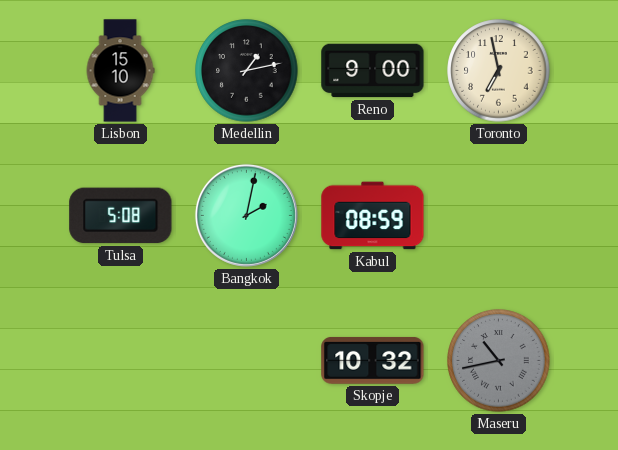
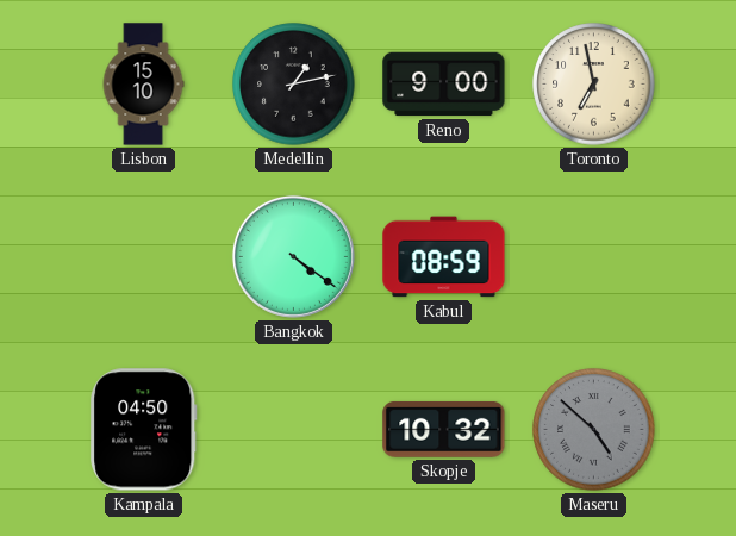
Tulsa: 5:08 -> none
Bangkok: 2:02 -> 4:21
Kampala: none -> 04:50
Maseru: 10:43 -> 4:52
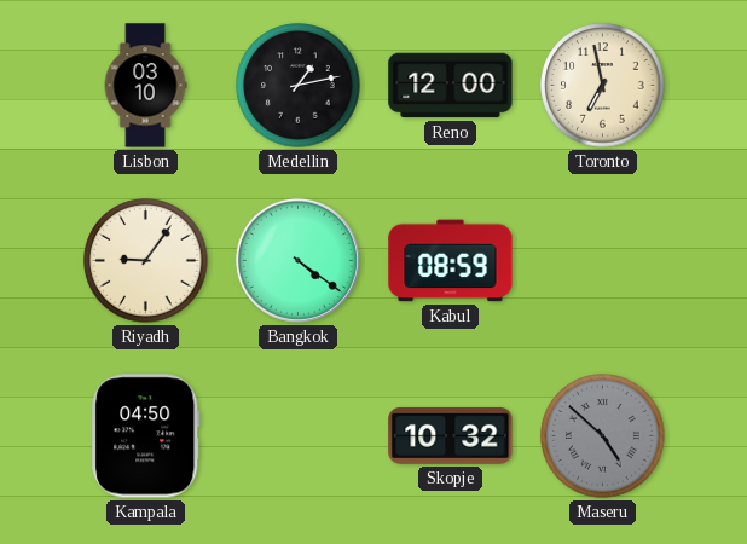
Lisbon: 15:10 -> 03:10
Reno: 9:00 -> 12:00
Riyadh: none -> 9:06
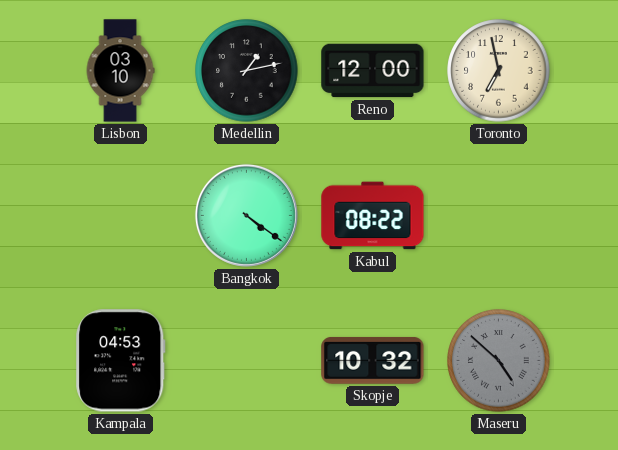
Riyadh: 9:06 -> none
Kabul: 08:59 -> 08:22
Kampala: 04:50 -> 04:53
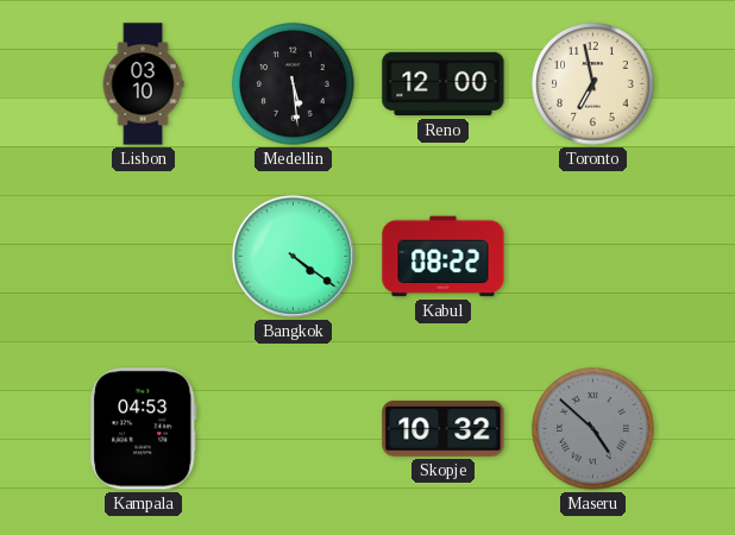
Medellin: 1:13 -> 5:29
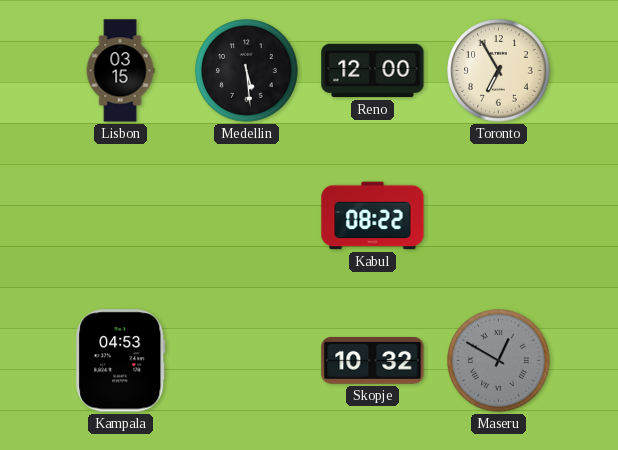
Lisbon: 03:10 -> 03:15
Toronto: 6:58 -> 6:55
Bangkok: 4:21 -> none
Maseru: 4:52 -> 12:50
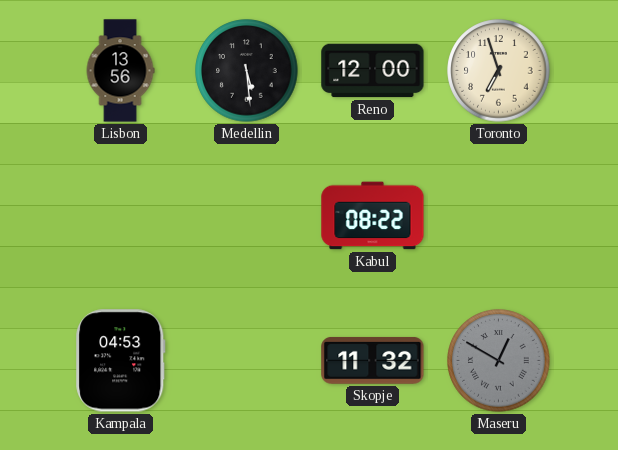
Lisbon: 03:15 -> 13:56
Toronto: 6:55 -> 6:57
Skopje: 10:32 -> 11:32
